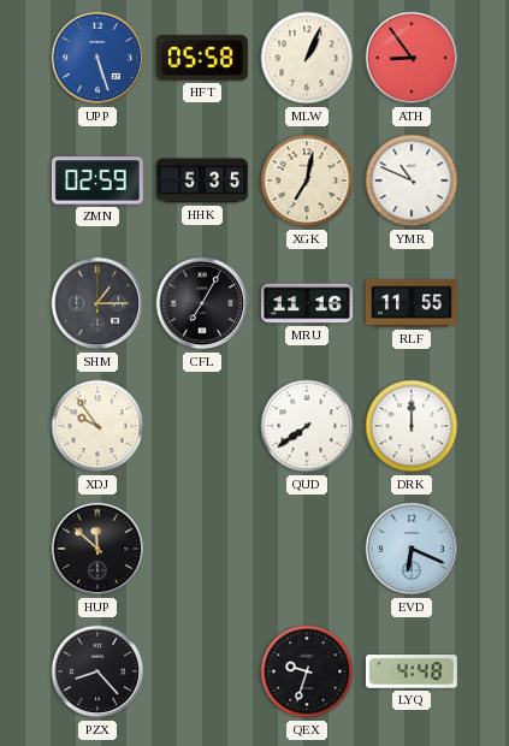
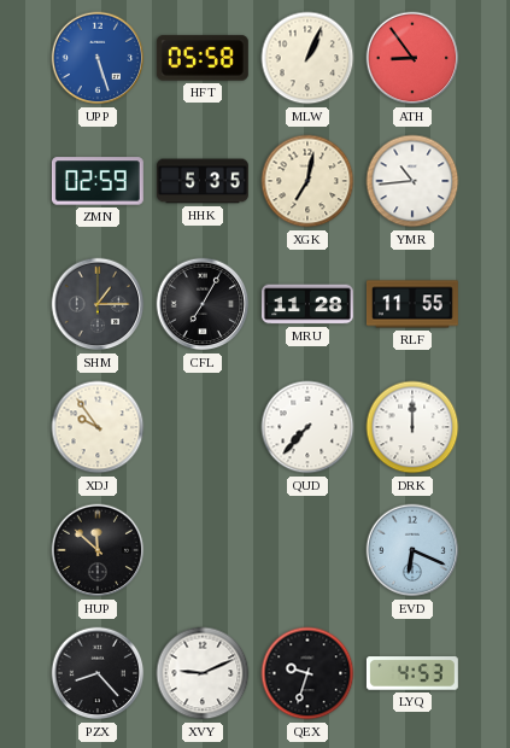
YMR: 10:49 -> 10:44
MRU: 11:16 -> 11:28
QUD: 7:39 -> 7:37
XVY: none -> 9:11
LYQ: 4:48 -> 4:53
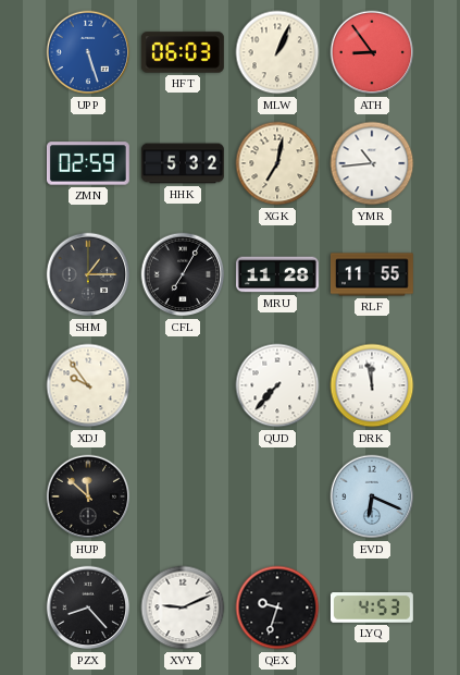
HFT: 05:58 -> 06:03
HHK: 5:35 -> 5:32
DRK: 12:00 -> 11:58
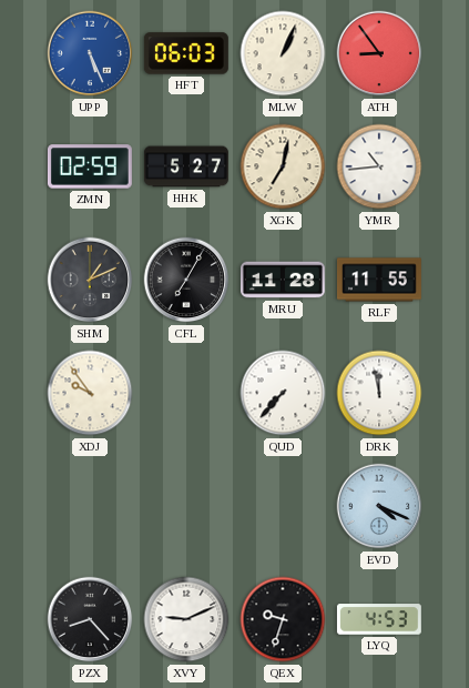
UPP: 5:27 -> 5:26
HHK: 5:32 -> 5:27
SHM: 1:15 -> 1:11
HUP: 11:52 -> none
EVD: 6:19 -> 4:19
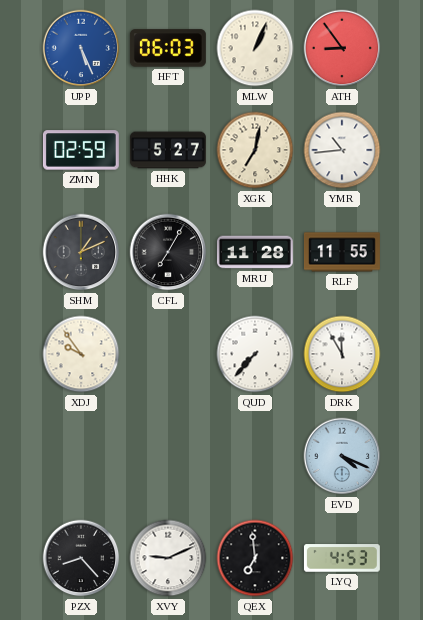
DRK: 11:58 -> 11:55
QEX: 9:33 -> 6:59
